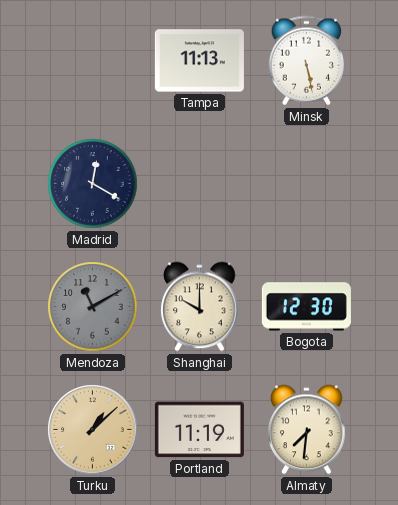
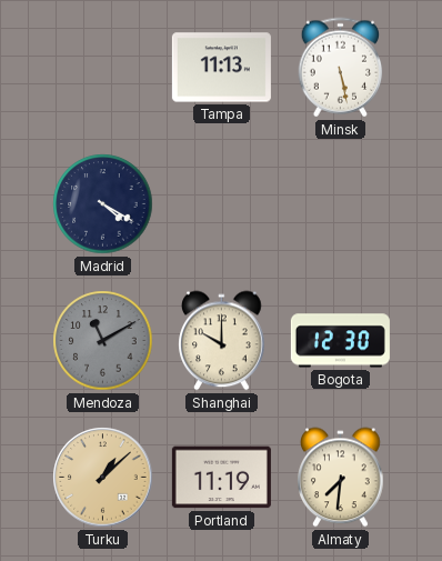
Madrid: 12:20 -> 4:20
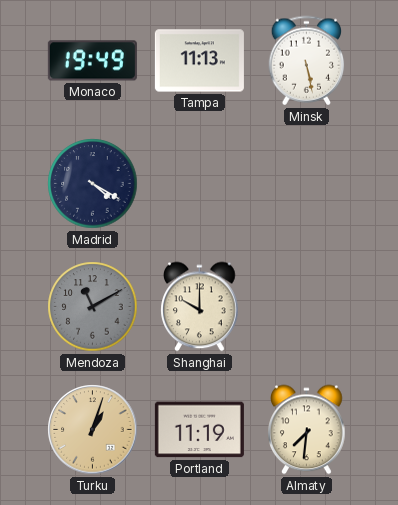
Monaco: none -> 19:49
Bogota: 12:30 -> none
Turku: 1:08 -> 1:03
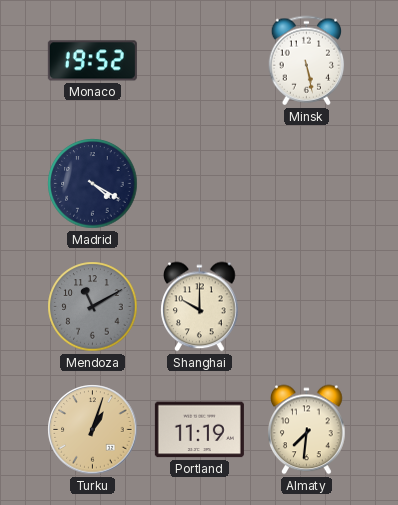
Monaco: 19:49 -> 19:52
Tampa: 11:13 -> none
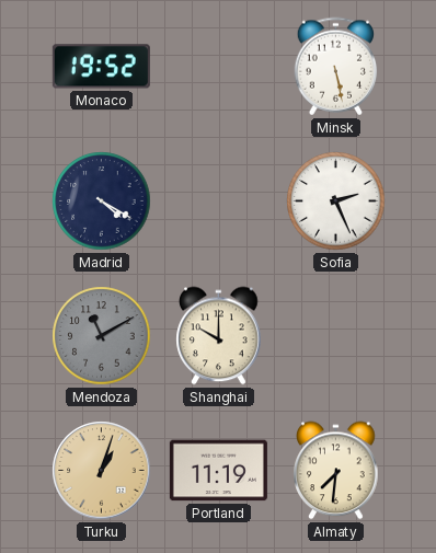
Sofia: none -> 2:26
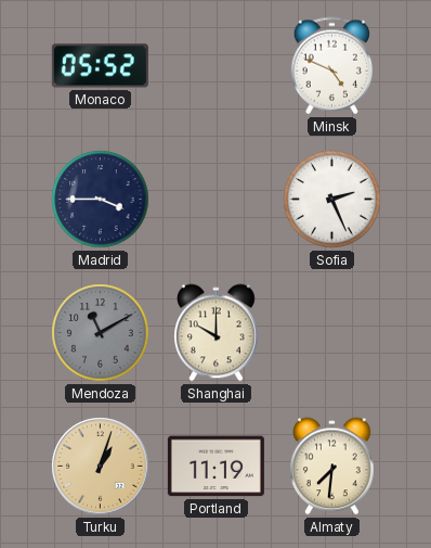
Monaco: 19:52 -> 05:52
Minsk: 5:28 -> 4:49
Madrid: 4:20 -> 3:45
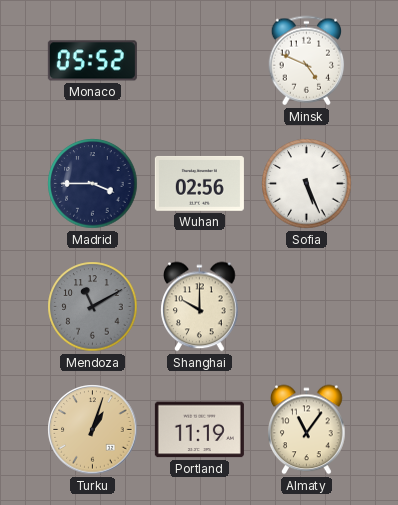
Wuhan: none -> 02:56
Sofia: 2:26 -> 5:26
Almaty: 7:31 -> 11:06
